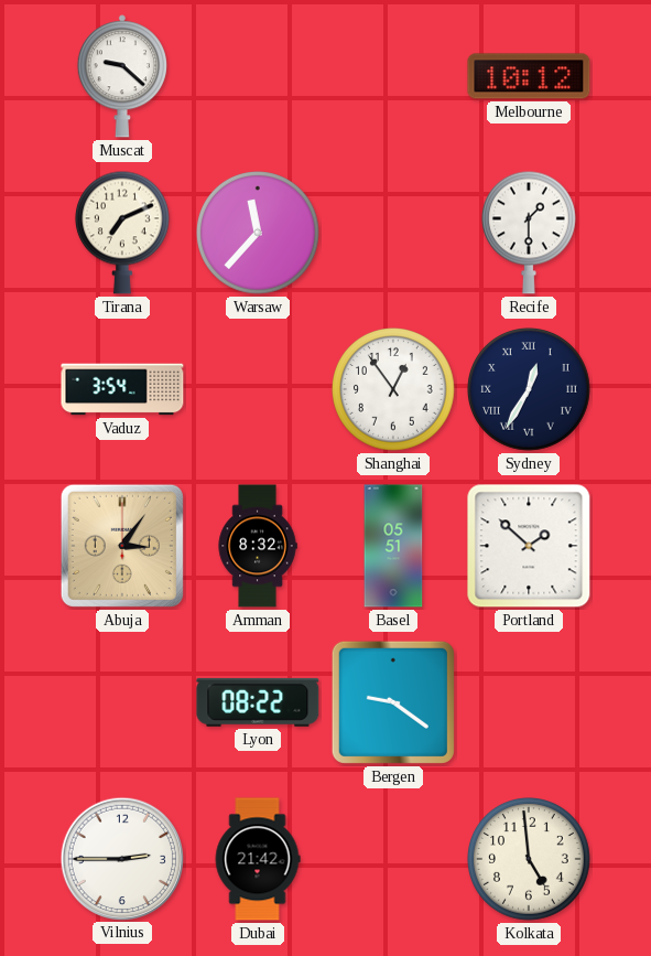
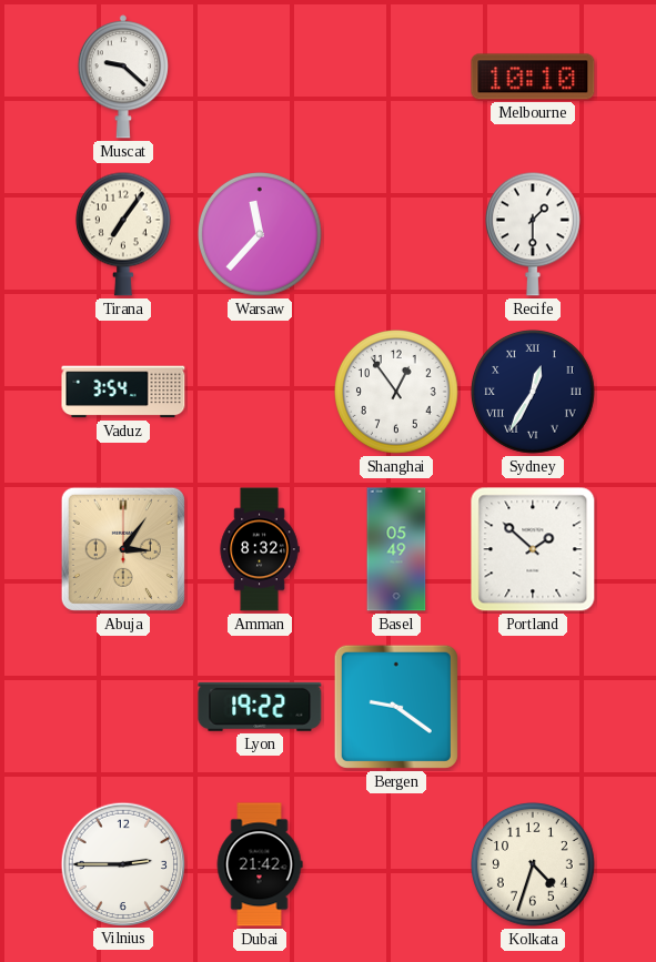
Melbourne: 10:12 -> 10:10
Tirana: 7:11 -> 7:06
Basel: 05:51 -> 05:49
Lyon: 08:22 -> 19:22
Kolkata: 4:59 -> 4:33
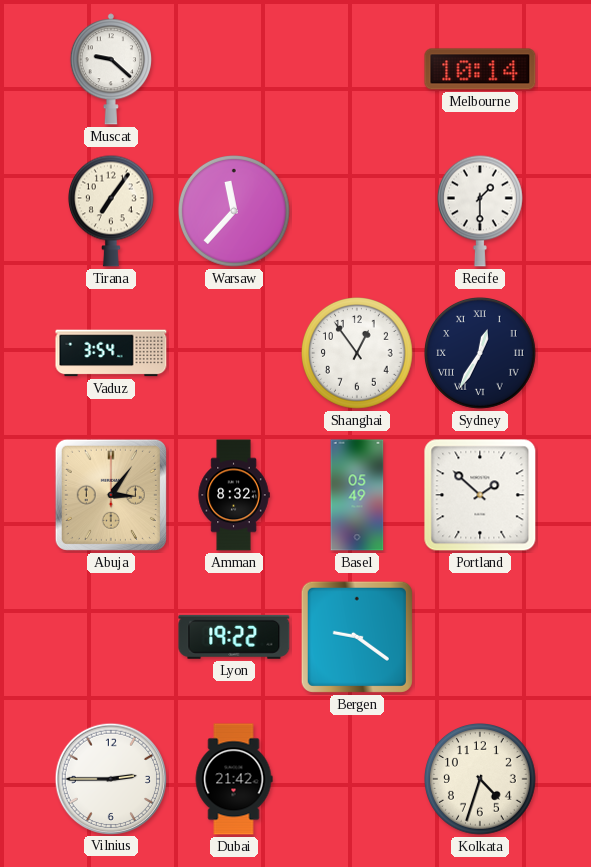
Melbourne: 10:10 -> 10:14
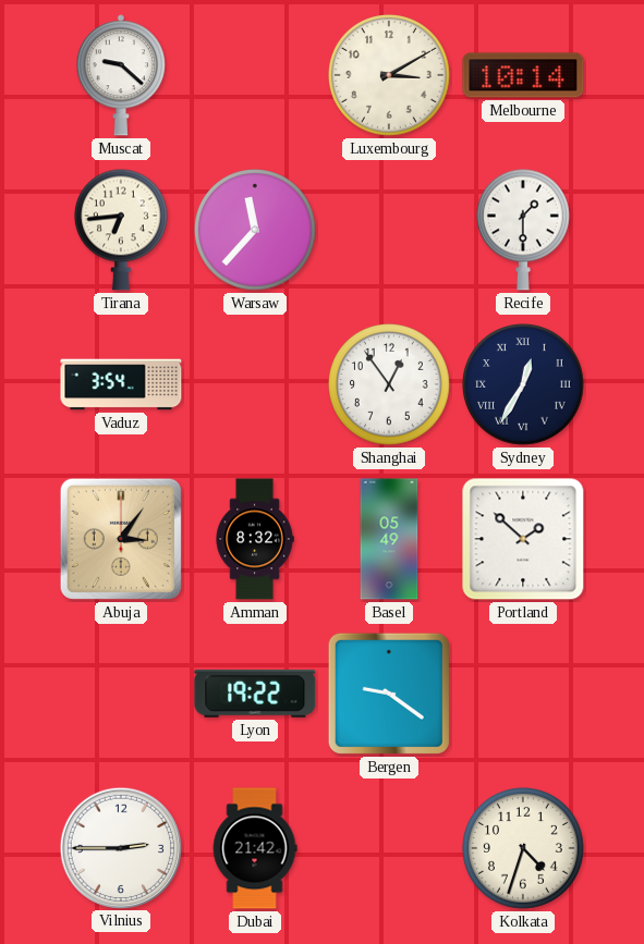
Luxembourg: none -> 3:10
Tirana: 7:06 -> 6:44
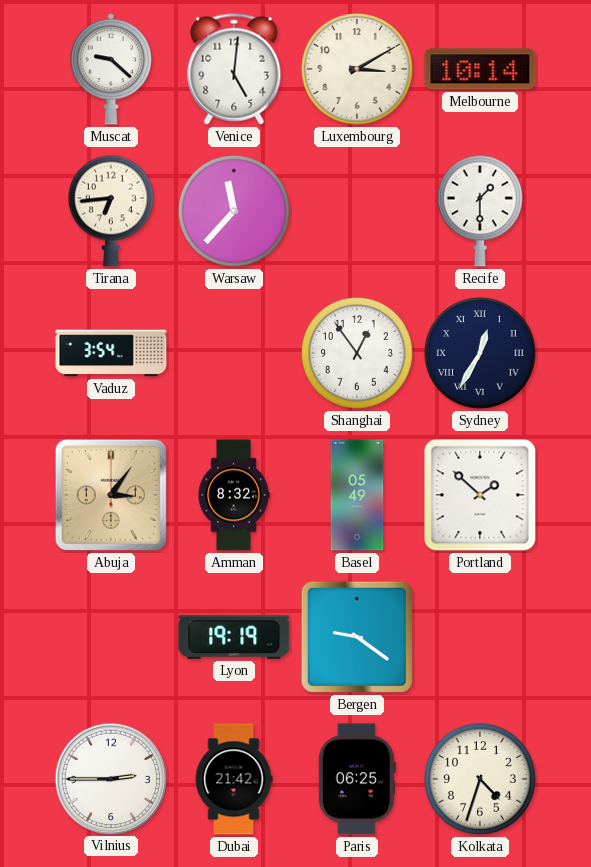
Venice: none -> 5:01
Lyon: 19:22 -> 19:19
Paris: none -> 06:25
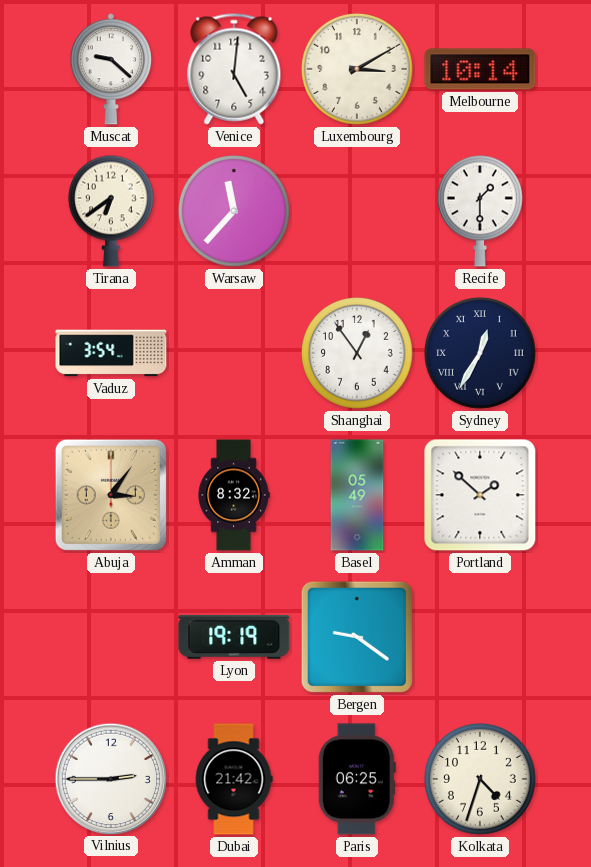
Tirana: 6:44 -> 6:39
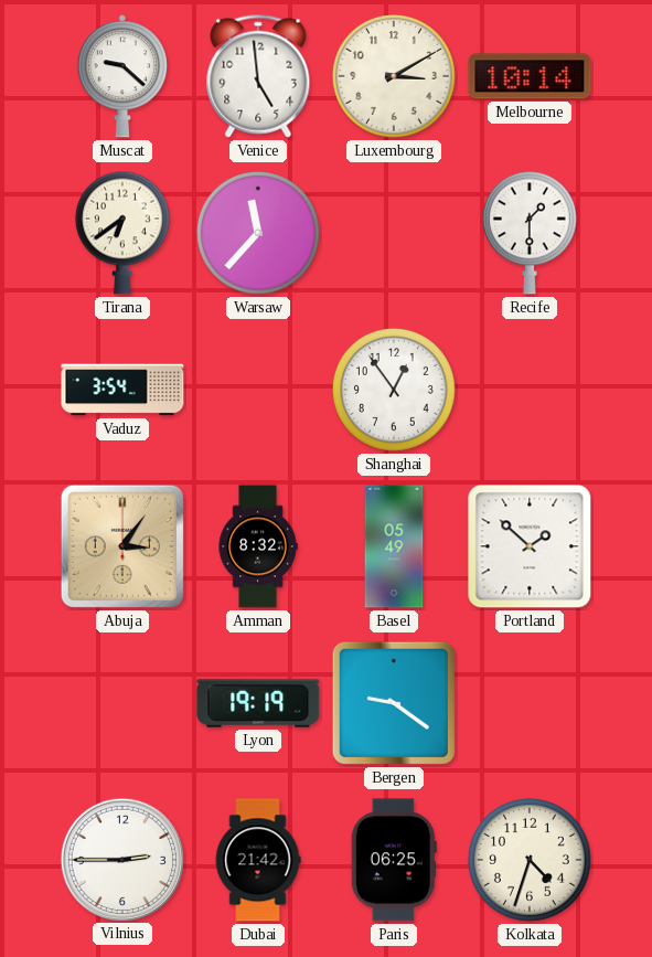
Venice: 5:01 -> 4:59
Sydney: 12:35 -> none
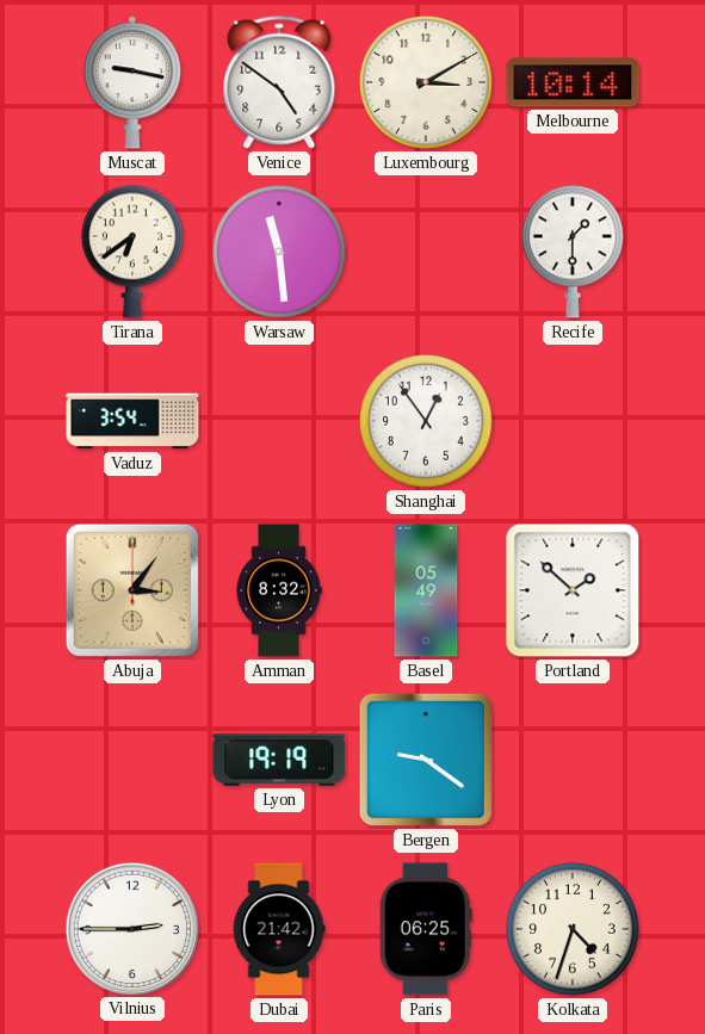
Muscat: 9:22 -> 9:17
Venice: 4:59 -> 4:51
Warsaw: 11:37 -> 11:29
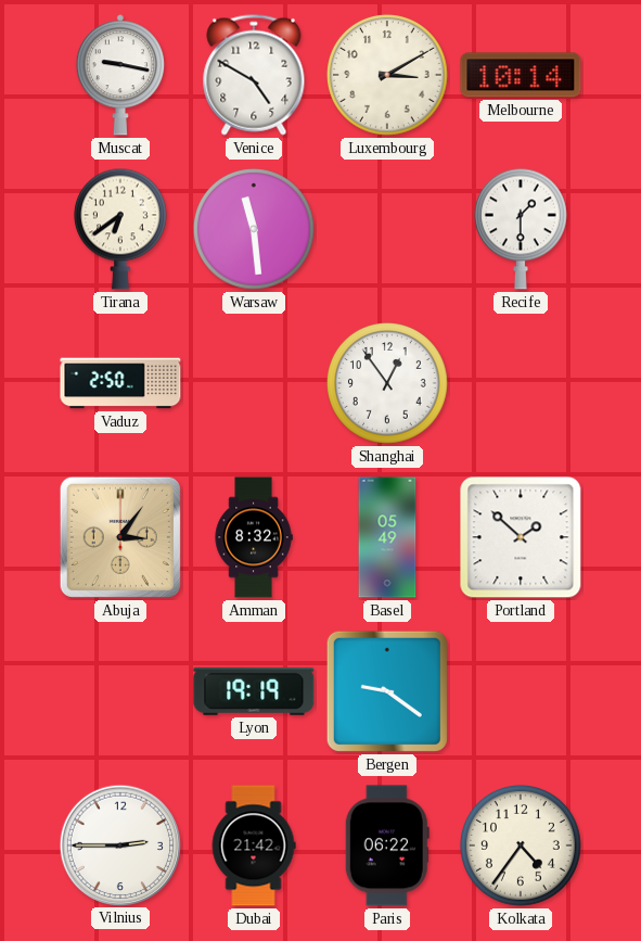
Venice: 4:51 -> 4:50
Vaduz: 3:54 -> 2:50
Paris: 06:25 -> 06:22
Kolkata: 4:33 -> 4:36
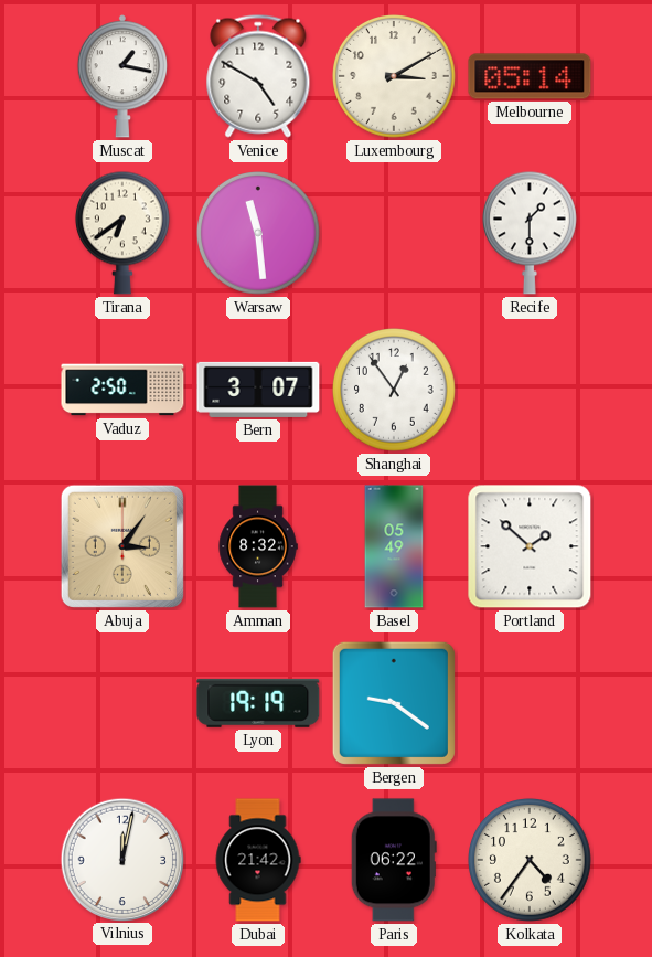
Muscat: 9:17 -> 1:17
Melbourne: 10:14 -> 05:14
Bern: none -> 3:07
Vilnius: 2:45 -> 12:02
